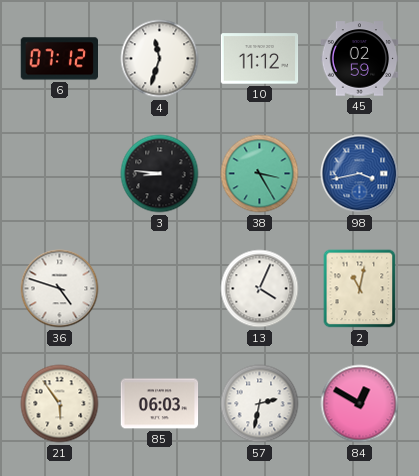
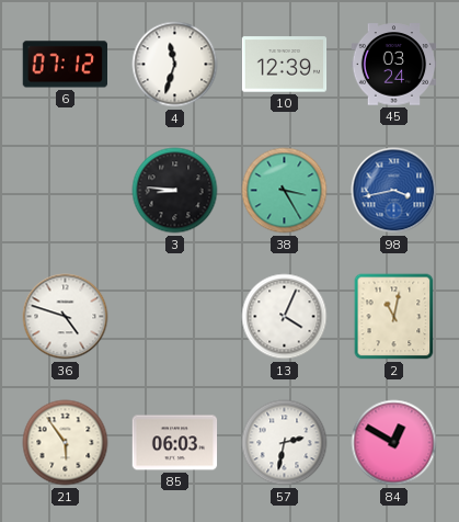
10: 11:12 -> 12:39
45: 02:59 -> 03:24
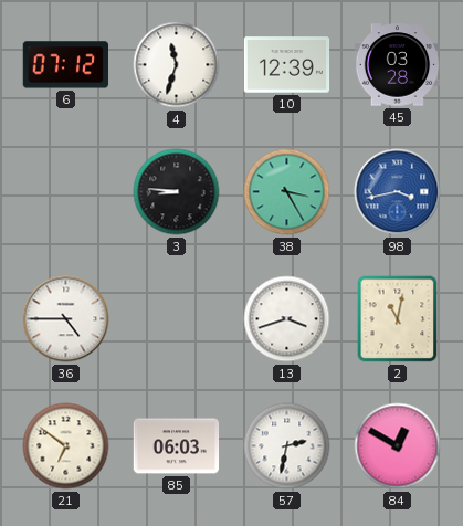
45: 03:24 -> 03:28
36: 4:48 -> 4:45
13: 4:04 -> 3:42
21: 5:54 -> 6:51
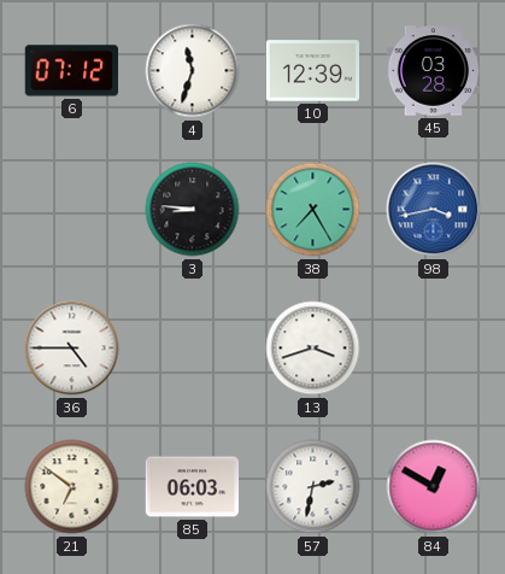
38: 3:25 -> 7:25
2: 11:02 -> none
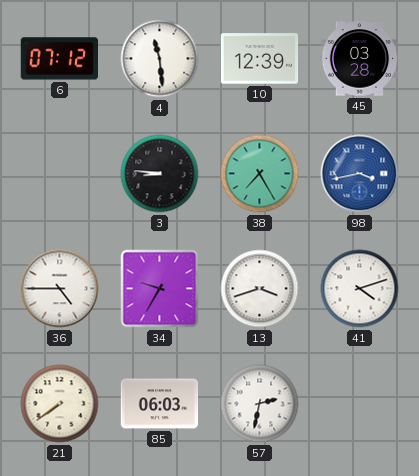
4: 11:33 -> 11:29
34: none -> 9:35
41: none -> 4:12
21: 6:51 -> 7:39
84: 12:50 -> none
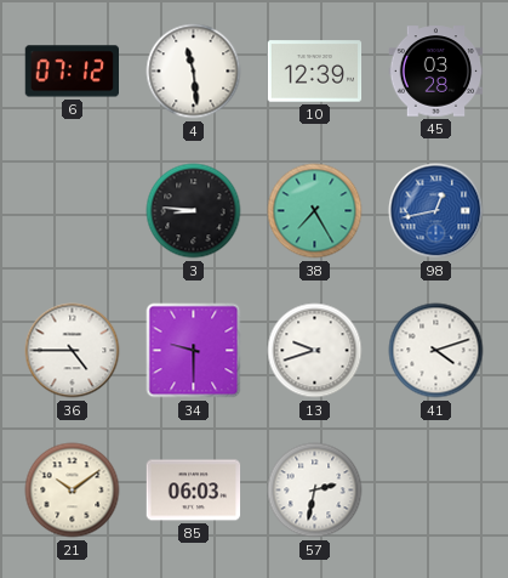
98: 3:43 -> 12:43
34: 9:35 -> 9:30
13: 3:42 -> 9:42
21: 7:39 -> 10:09
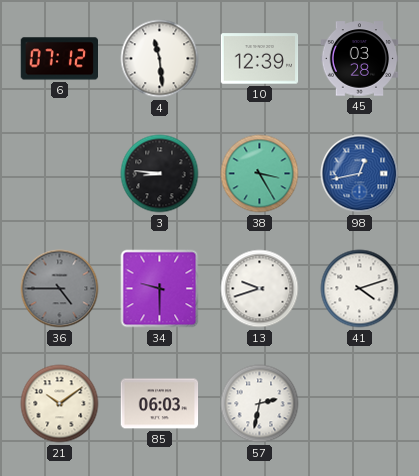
38: 7:25 -> 3:25
36 dial: white -> grey
